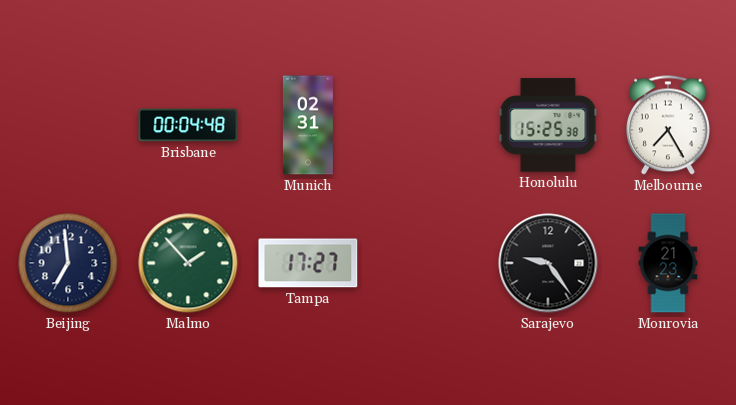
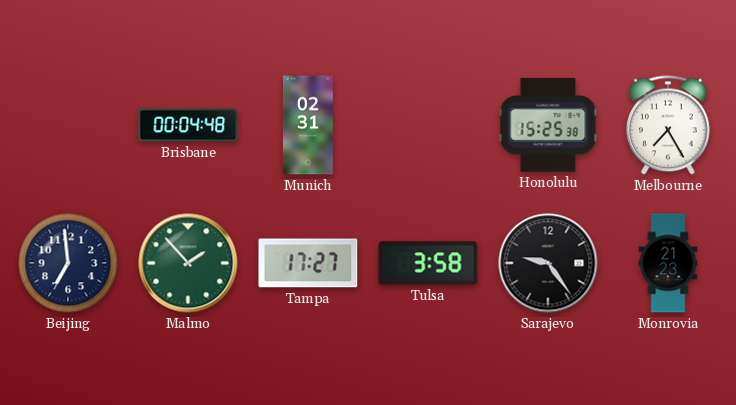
Tulsa: none -> 3:58
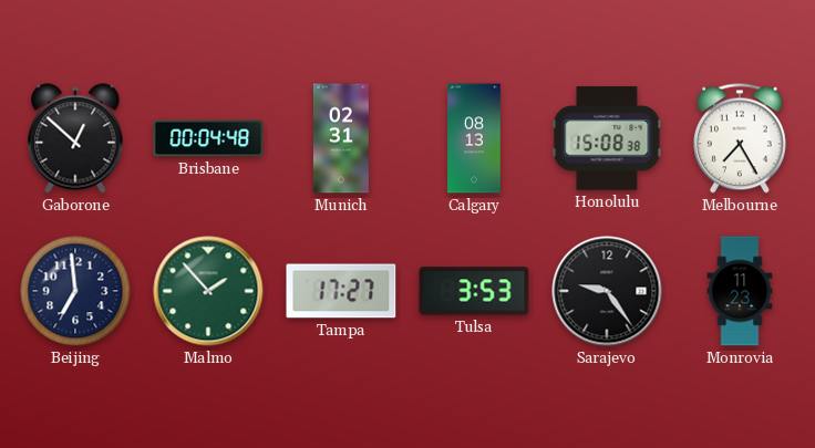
Gaborone: none -> 12:52
Calgary: none -> 08:13
Honolulu: 15:25 -> 15:08
Tulsa: 3:58 -> 3:53
Monrovia: 21:23 -> 11:23
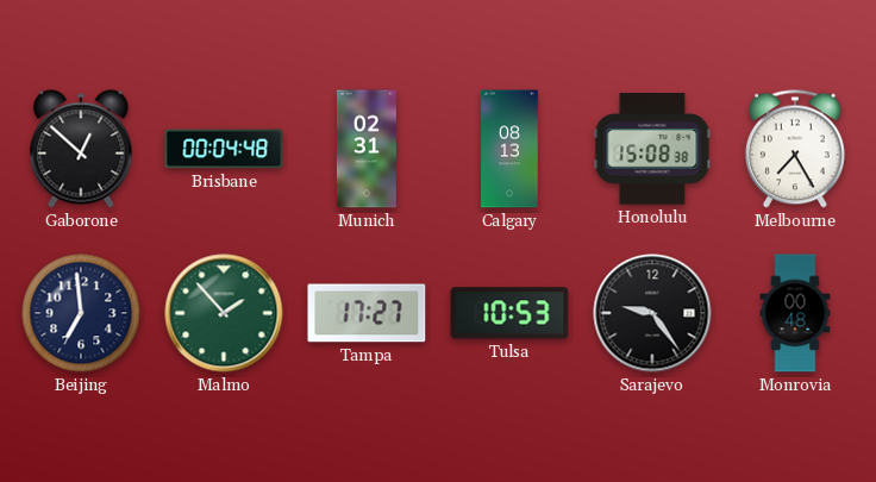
Tulsa: 3:53 -> 10:53
Monrovia: 11:23 -> 00:48
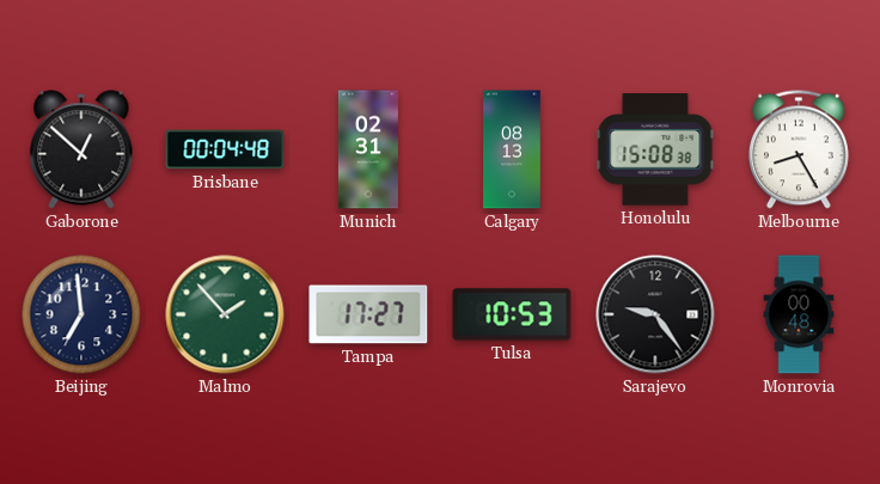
Melbourne: 7:25 -> 8:25
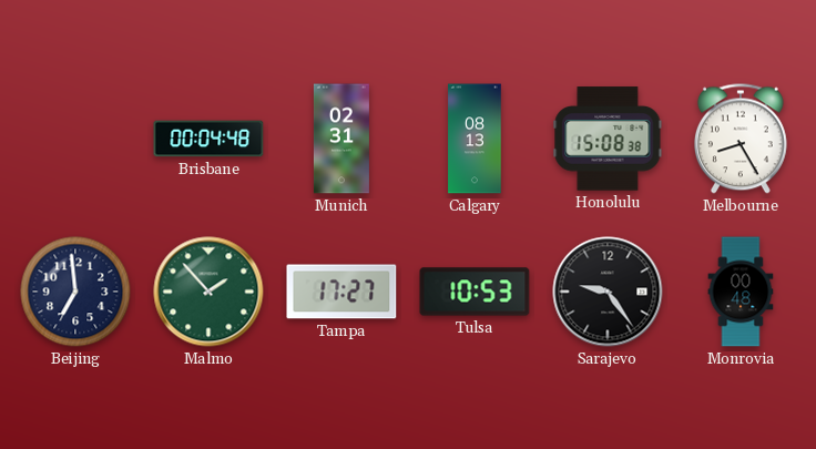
Gaborone: 12:52 -> none
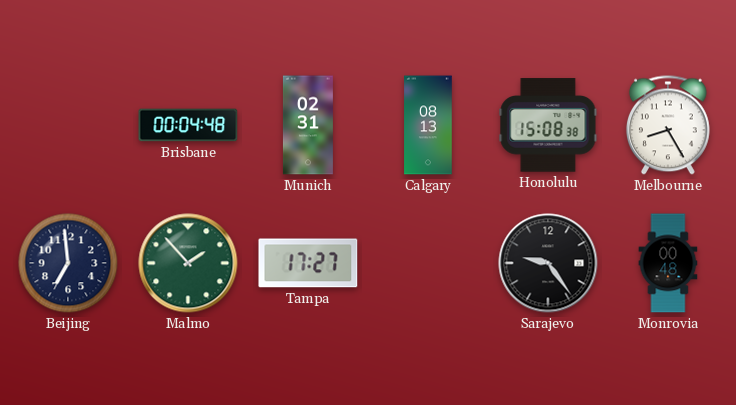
Tulsa: 10:53 -> none
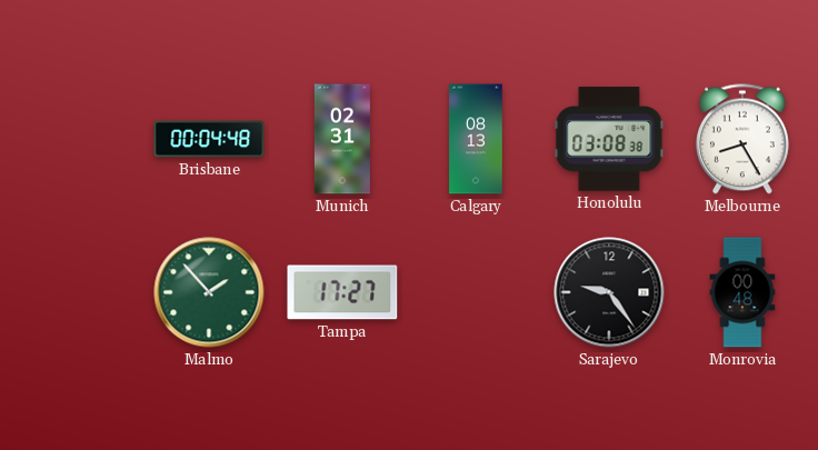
Honolulu: 15:08 -> 03:08
Beijing: 6:59 -> none
